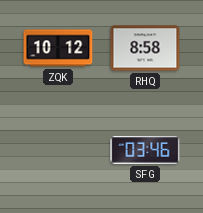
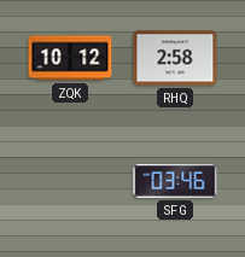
RHQ: 8:58 -> 2:58
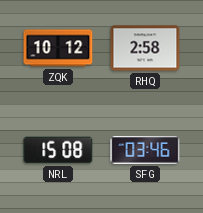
NRL: none -> 15:08
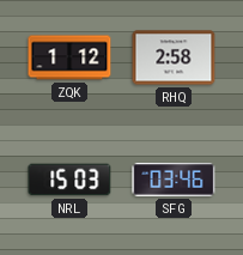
ZQK: 10:12 -> 1:12
NRL: 15:08 -> 15:03
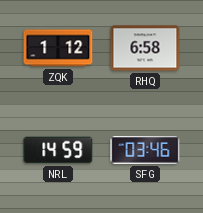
RHQ: 2:58 -> 6:58
NRL: 15:03 -> 14:59
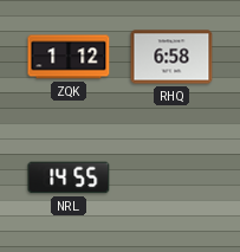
NRL: 14:59 -> 14:55
SFG: 03:46 -> none
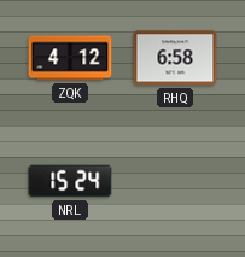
ZQK: 1:12 -> 4:12
NRL: 14:55 -> 15:24
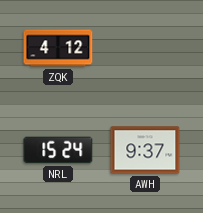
RHQ: 6:58 -> none
AWH: none -> 9:37
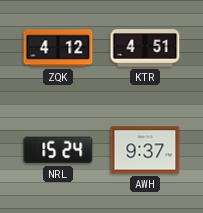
KTR: none -> 4:51
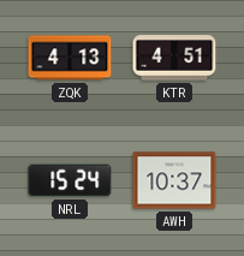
ZQK: 4:12 -> 4:13
AWH: 9:37 -> 10:37
